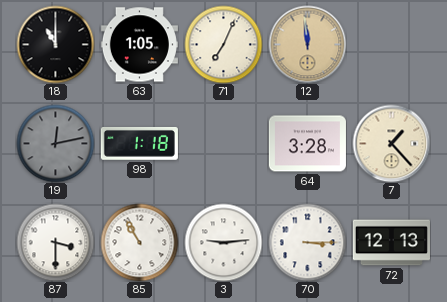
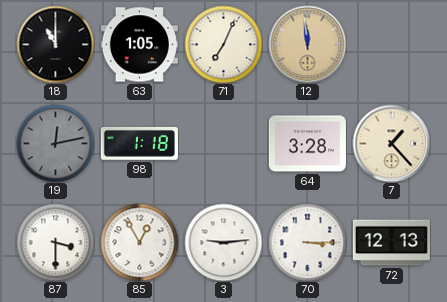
85: 10:55 -> 12:55
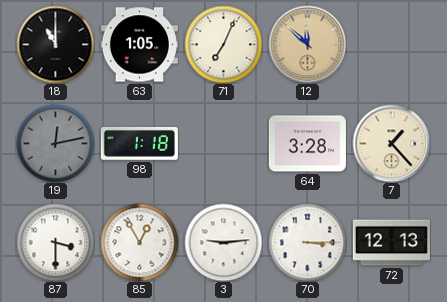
12: 11:59 -> 11:52
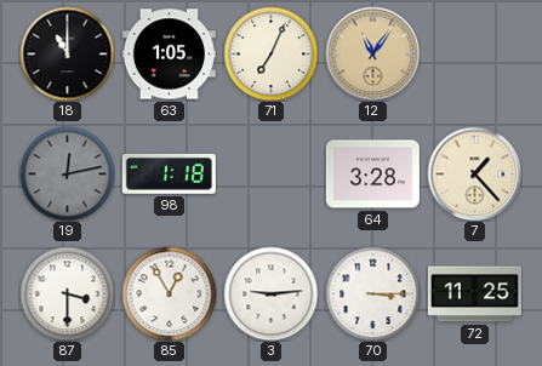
12: 11:52 -> 11:06
72: 12:13 -> 11:25
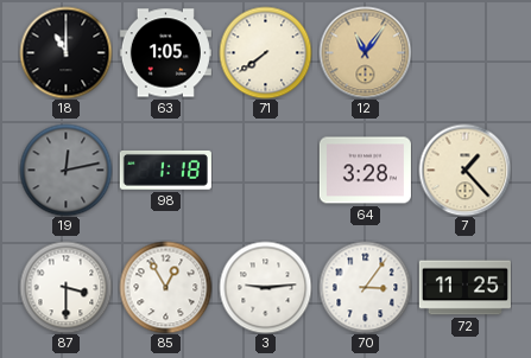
71: 7:04 -> 7:39
70: 3:15 -> 3:06
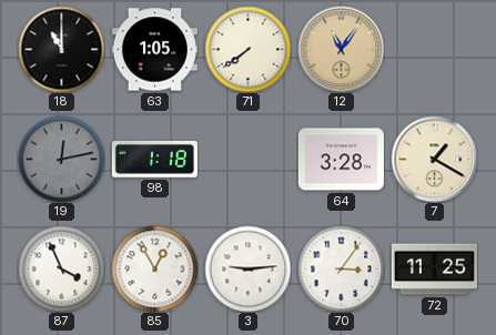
7: 1:23 -> 1:20
87: 3:30 -> 3:56
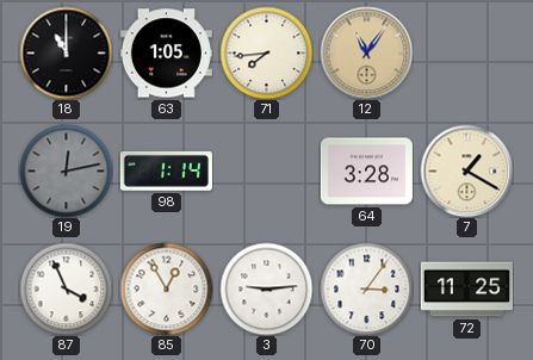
71: 7:39 -> 7:44
98: 1:18 -> 1:14
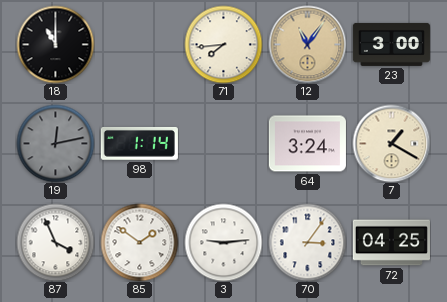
63: 1:05 -> none
23: none -> 3:00
64: 3:28 -> 3:24
85: 12:55 -> 1:51
72: 11:25 -> 04:25
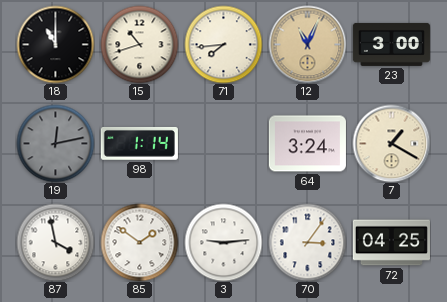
15: none -> 10:42
12: 11:06 -> 11:04
87: 3:56 -> 3:58
